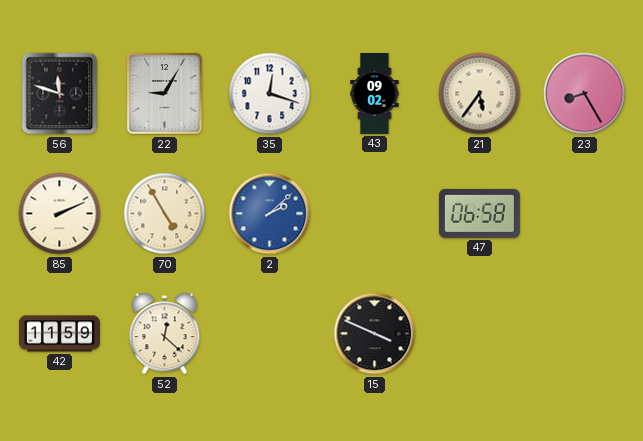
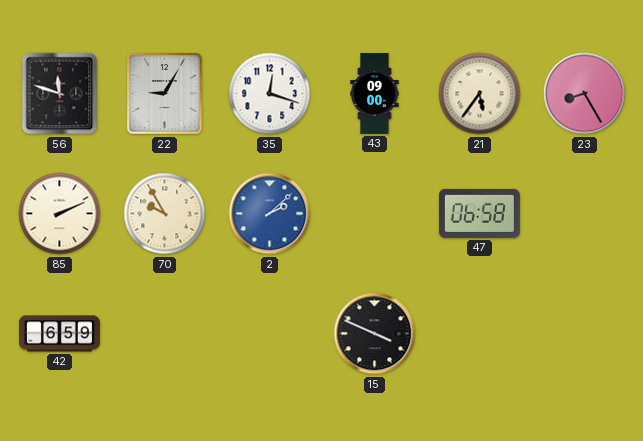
43: 09:02 -> 09:00
70: 4:55 -> 9:55
42: 11:59 -> 6:59
52: 12:22 -> none
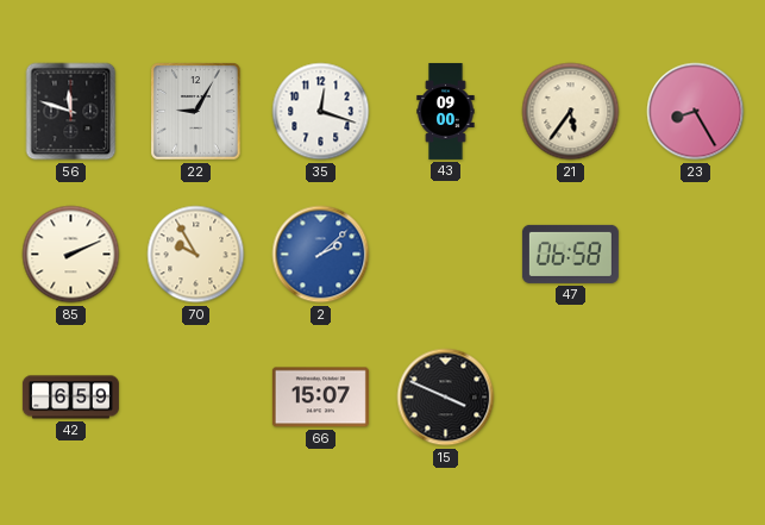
66: none -> 15:07
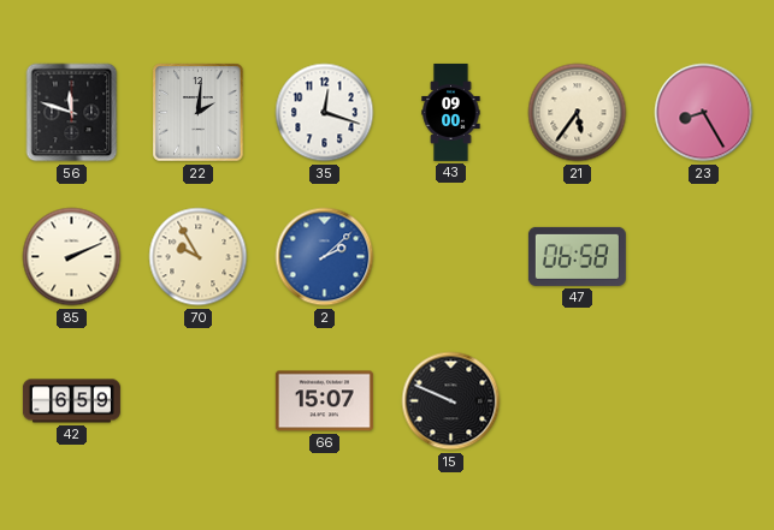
22: 9:05 -> 2:01
15: 3:49 -> 9:49
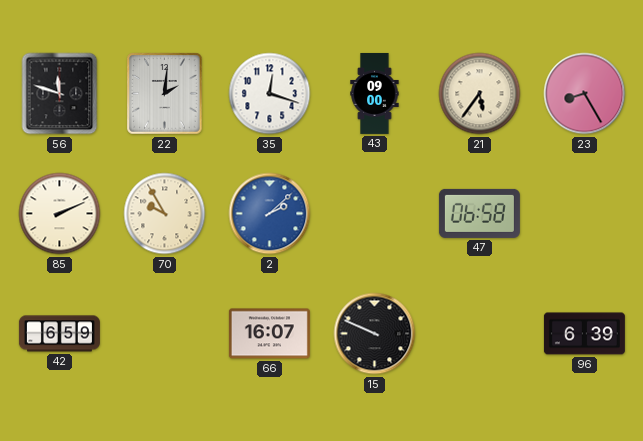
66: 15:07 -> 16:07
96: none -> 6:39
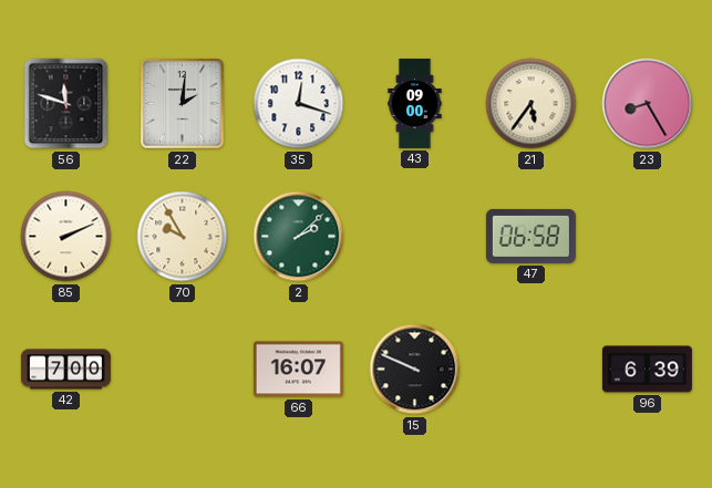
2 dial: blue -> green
42: 6:59 -> 7:00
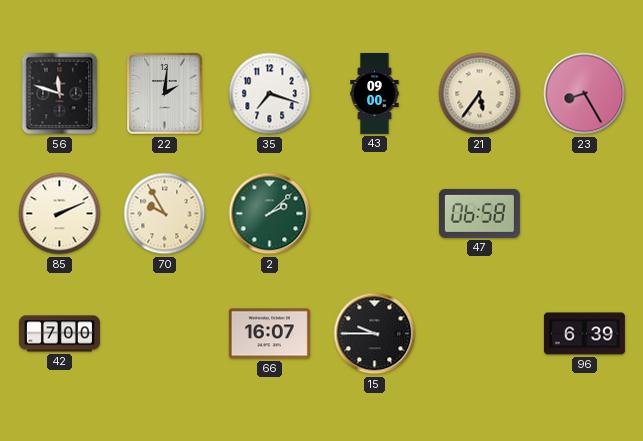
35: 12:18 -> 7:18
15: 9:49 -> 9:45
